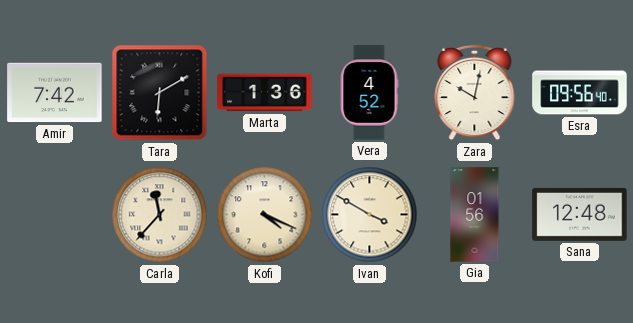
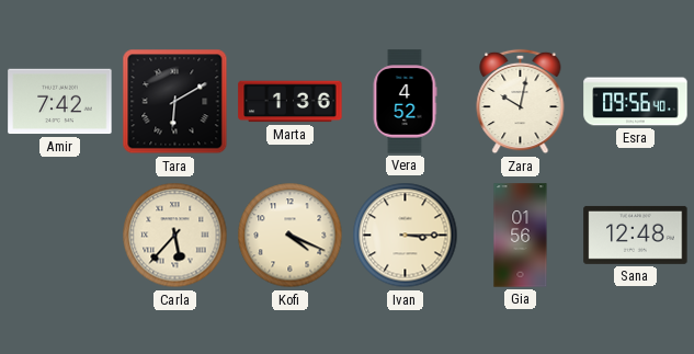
Carla: 11:37 -> 5:37
Ivan: 3:50 -> 3:15
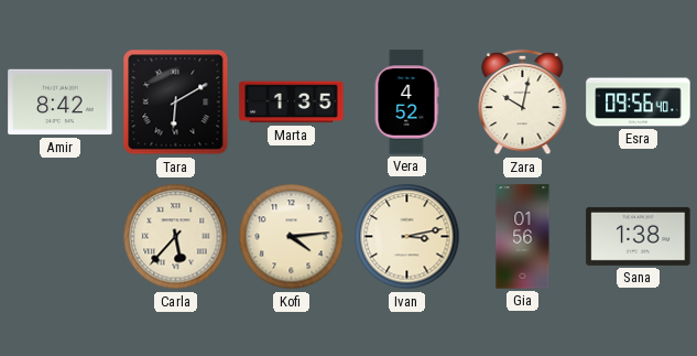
Amir: 7:42 -> 8:42
Marta: 1:36 -> 1:35
Kofi: 4:19 -> 4:14
Ivan: 3:15 -> 3:13
Sana: 12:48 -> 1:38
